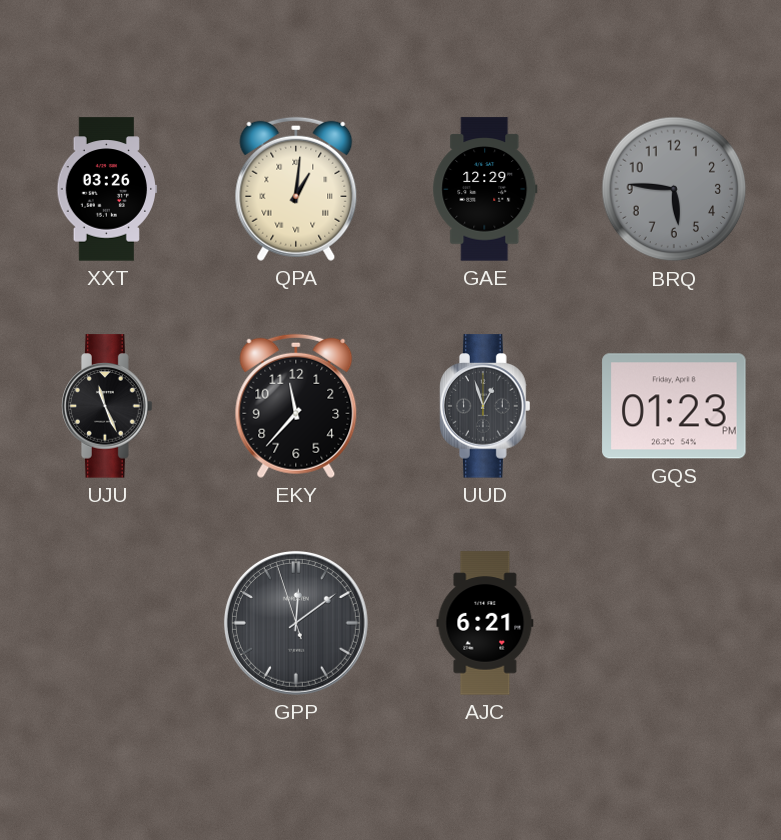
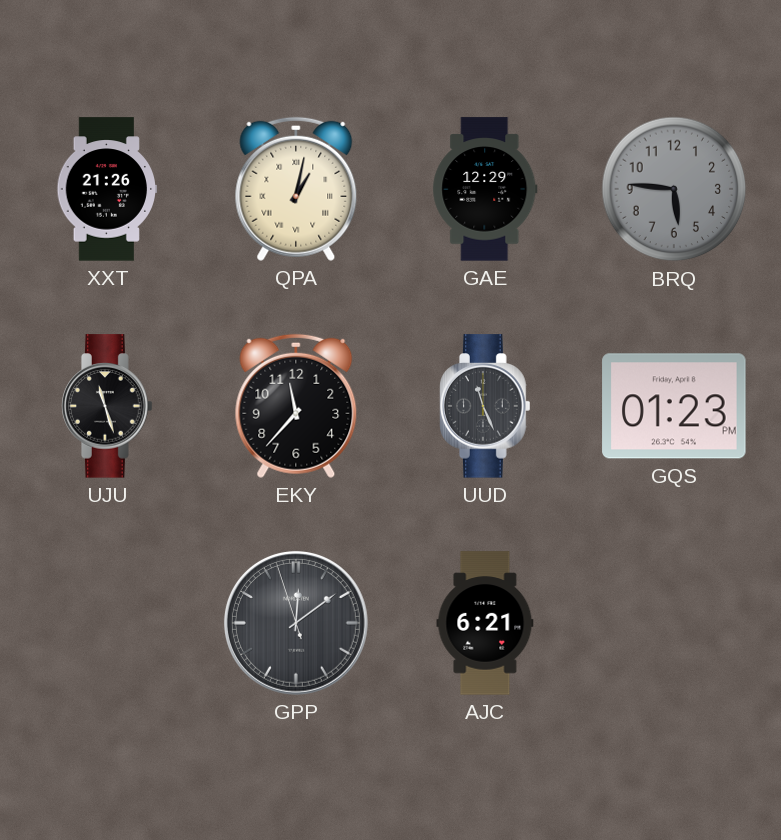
XXT: 03:26 -> 21:26
QPA: 1:01 -> 1:02
UJU: 11:26 -> 11:27
UUD: 12:57 -> 11:26
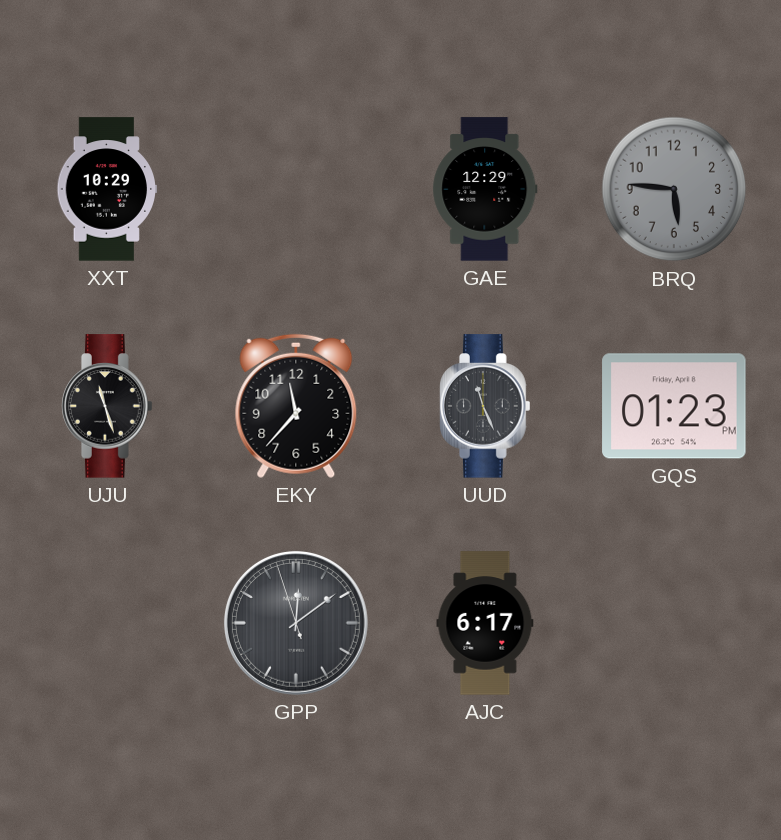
XXT: 21:26 -> 10:29
QPA: 1:02 -> none
AJC: 6:21 -> 6:17
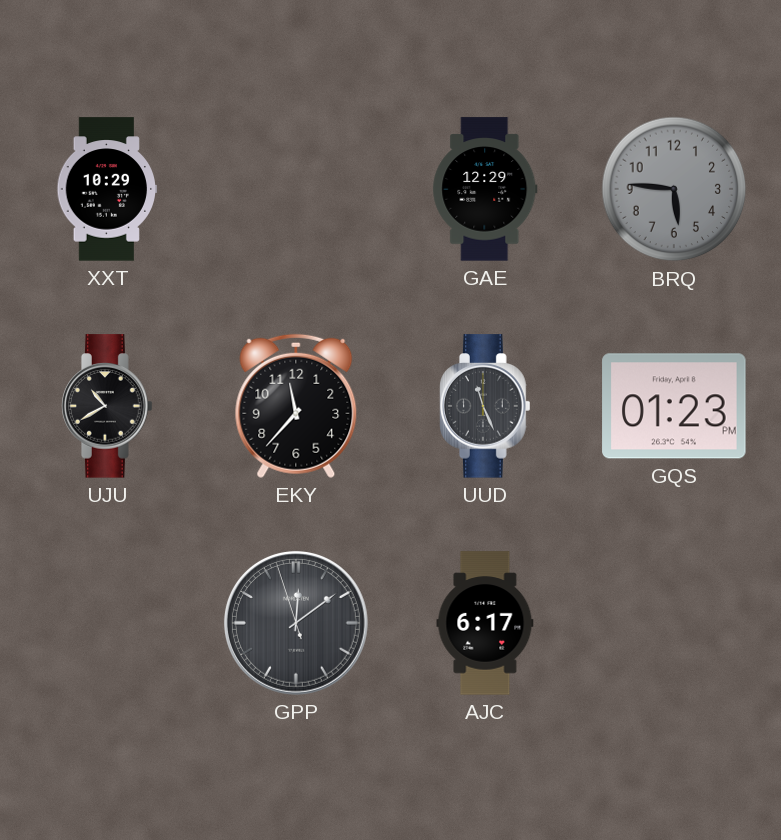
UJU: 11:27 -> 10:40
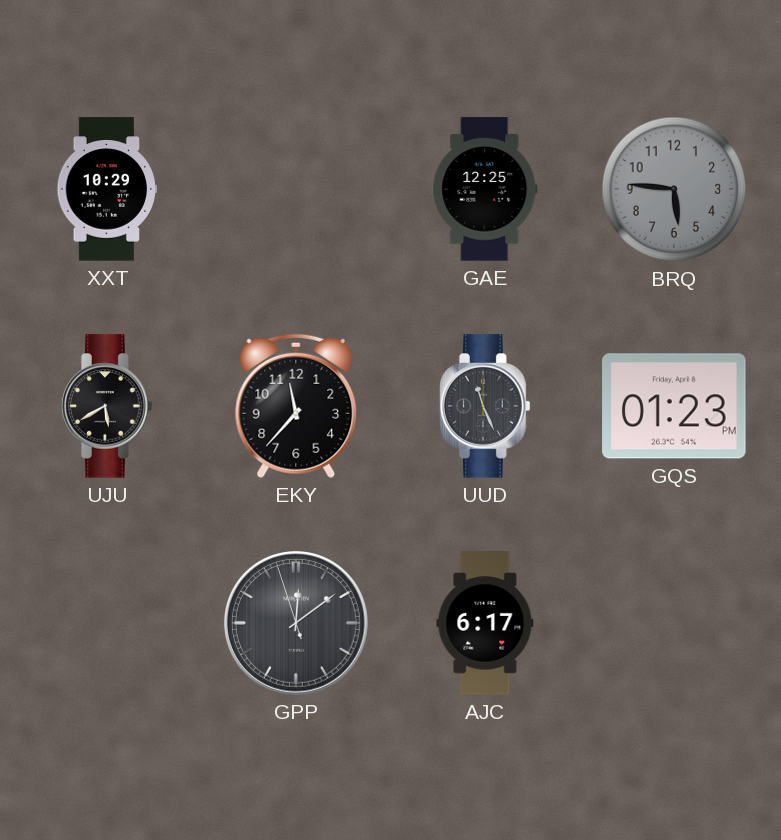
GAE: 12:29 -> 12:25
UJU: 10:40 -> 5:40
